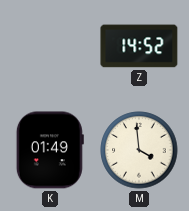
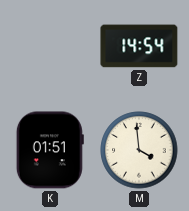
Z: 14:52 -> 14:54
K: 01:49 -> 01:51
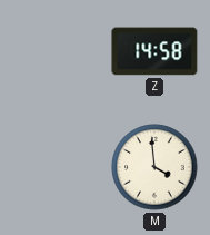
Z: 14:54 -> 14:58
K: 01:51 -> none
